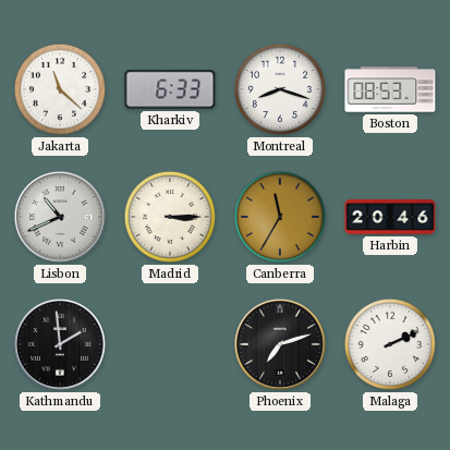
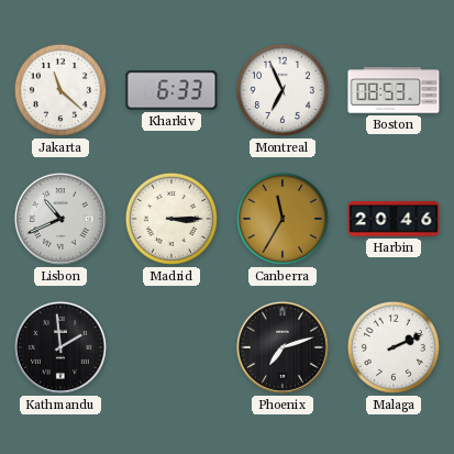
Montreal: 8:18 -> 6:56
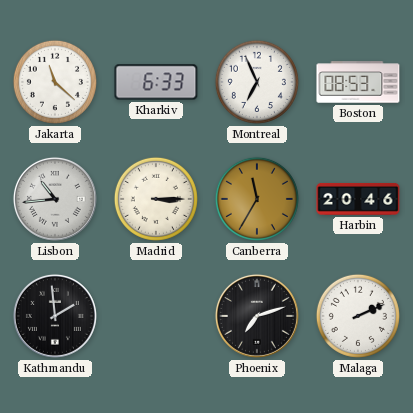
Lisbon: 10:41 -> 10:44
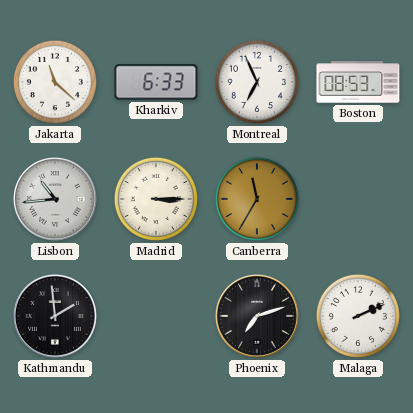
Harbin: 20:46 -> none
